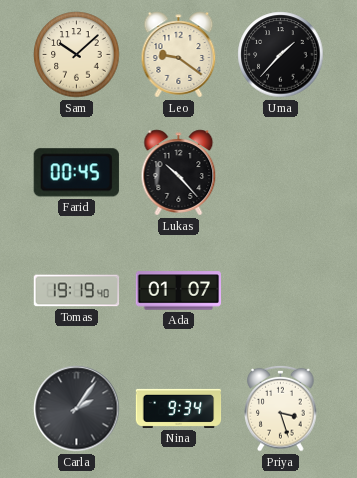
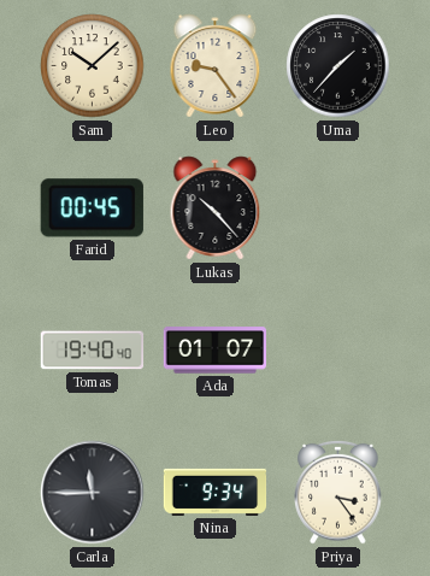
Leo: 9:21 -> 9:24
Tomas: 19:19 -> 19:40
Carla: 2:06 -> 11:45
Priya: 3:27 -> 3:24
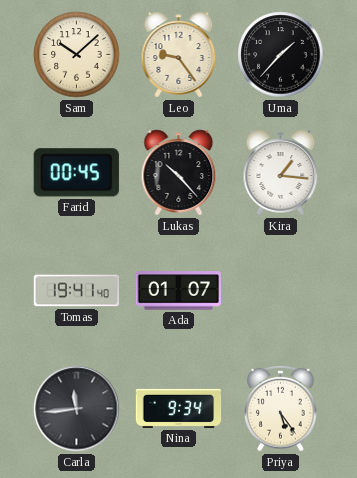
Kira: none -> 1:16
Tomas: 19:40 -> 19:41
Carla: 11:45 -> 11:44
Priya: 3:24 -> 5:24
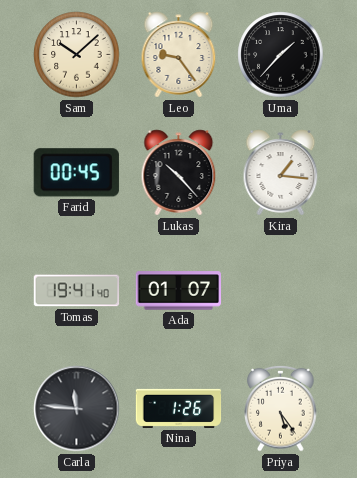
Carla: 11:44 -> 11:46
Nina: 9:34 -> 1:26
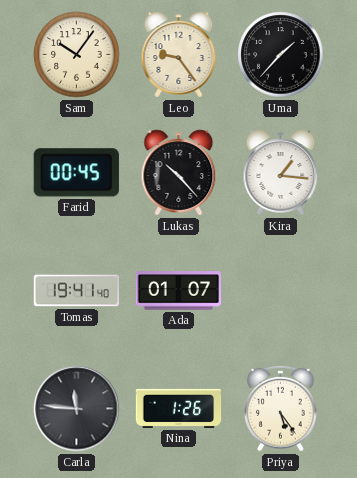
Sam: 10:08 -> 10:06
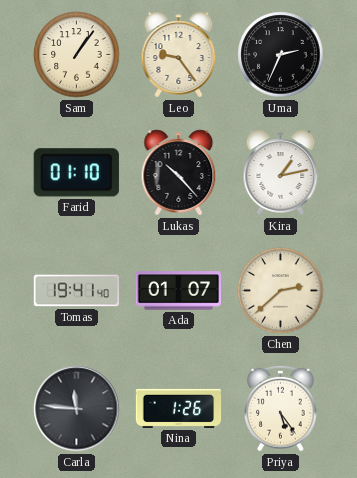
Sam: 10:06 -> 1:06
Uma: 1:37 -> 2:34
Farid: 00:45 -> 01:10
Kira: 1:16 -> 1:13
Chen: none -> 2:38
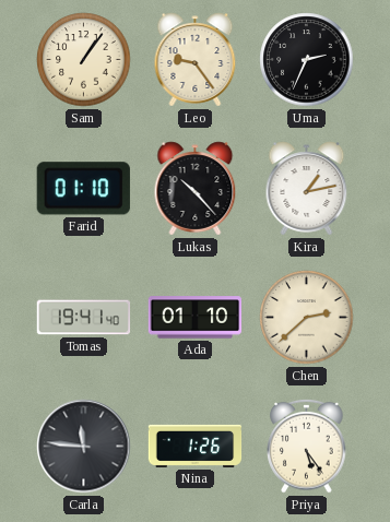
Ada: 01:07 -> 01:10
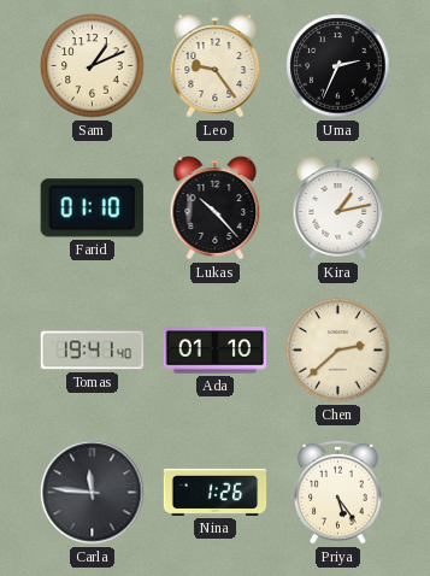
Sam: 1:06 -> 1:11
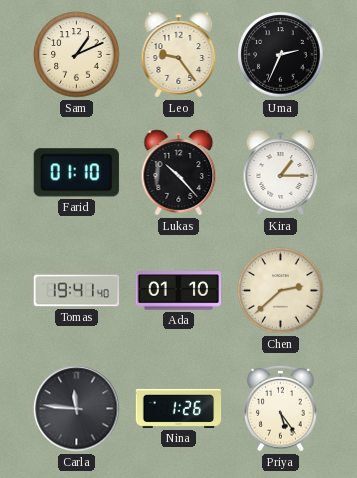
Kira: 1:13 -> 1:15
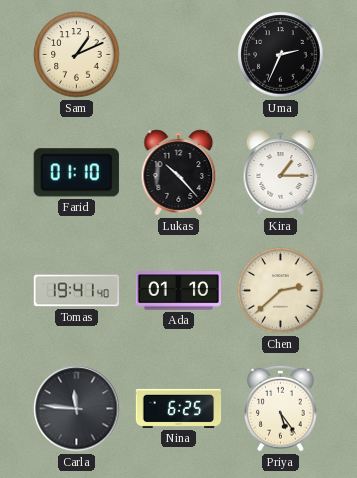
Leo: 9:24 -> none
Nina: 1:26 -> 6:25
